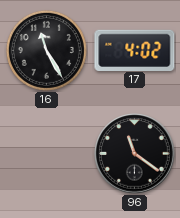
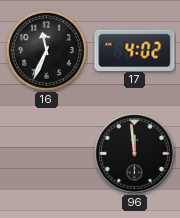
16: 11:25 -> 11:34
96: 11:21 -> 11:59
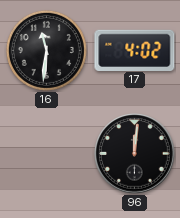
16: 11:34 -> 11:31
96: 11:59 -> 12:01
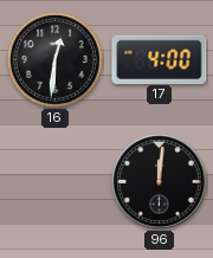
16: 11:31 -> 12:31
17: 4:02 -> 4:00
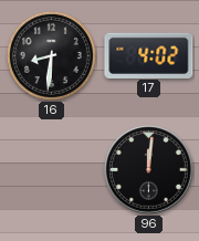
16: 12:31 -> 8:31
17: 4:00 -> 4:02
